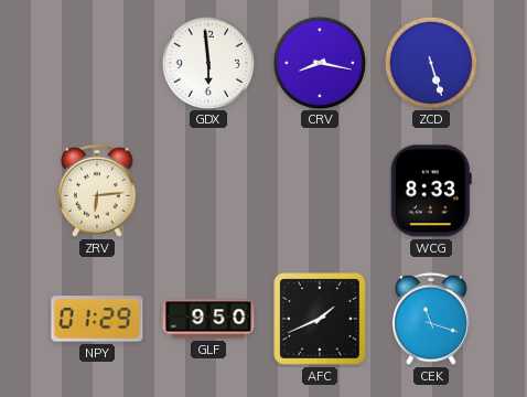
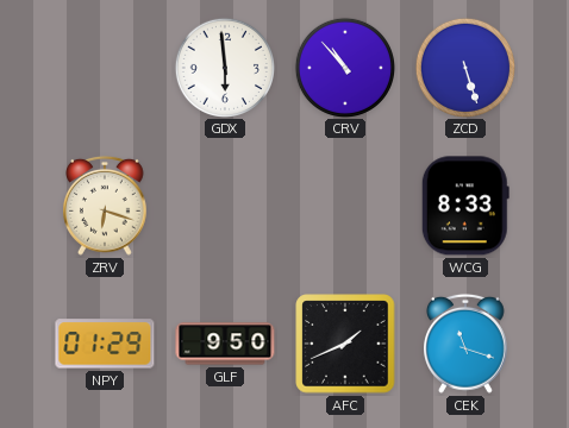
CRV: 8:17 -> 10:53
ZRV: 6:14 -> 6:18
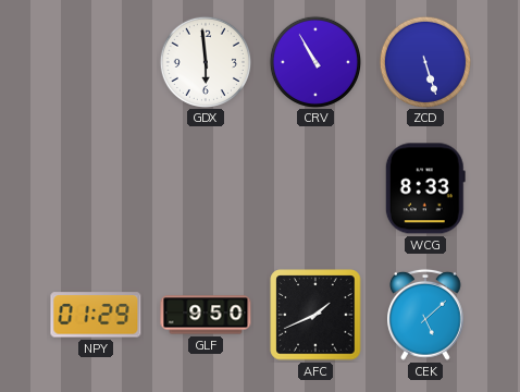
CRV: 10:53 -> 10:55
ZRV: 6:18 -> none
CEK: 11:18 -> 5:08
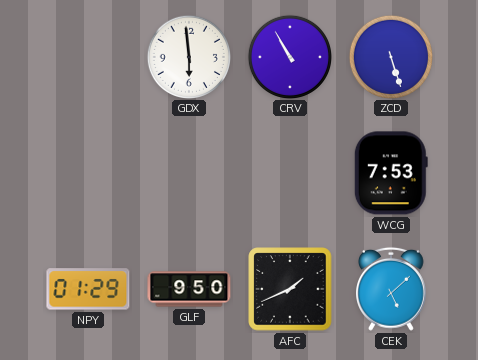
WCG: 8:33 -> 7:53
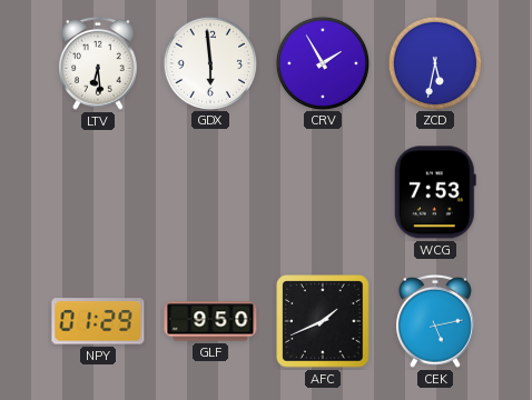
LTV: none -> 6:29
CRV: 10:55 -> 1:55
ZCD: 5:27 -> 5:32
CEK: 5:08 -> 5:13
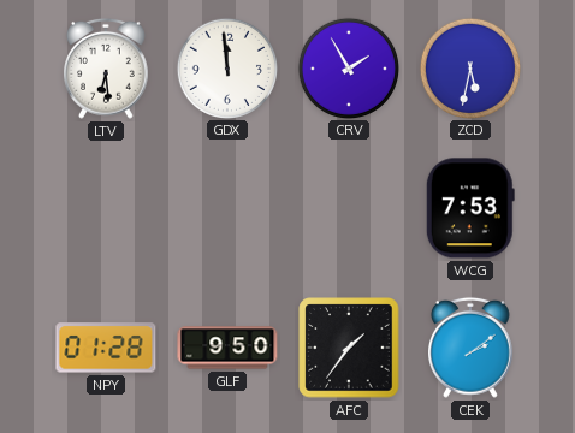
GDX: 5:59 -> 11:59
NPY: 01:29 -> 01:28
AFC: 1:41 -> 1:36
CEK: 5:13 -> 2:09
